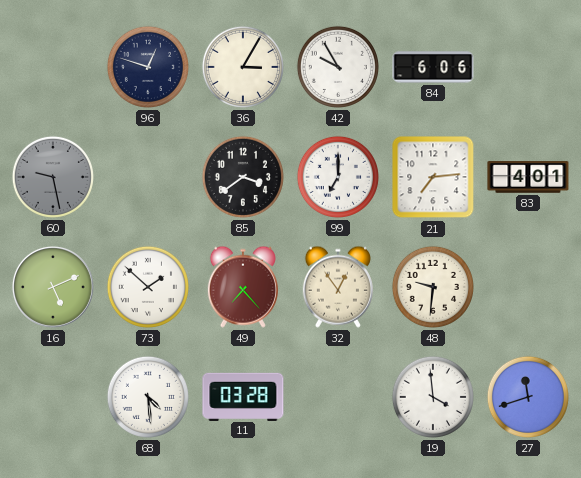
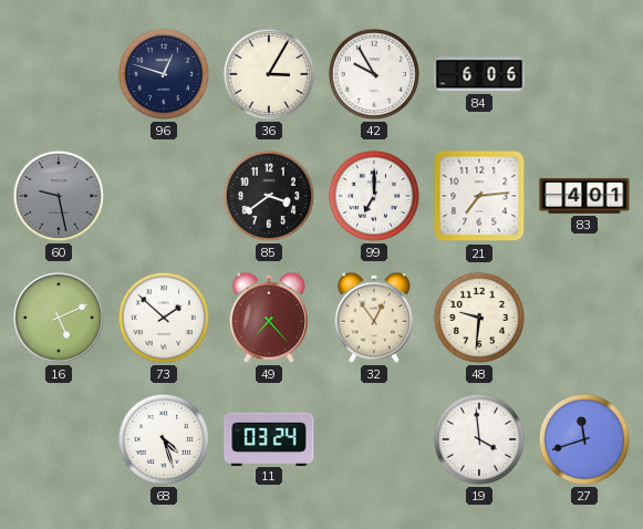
68: 4:29 -> 4:27
11: 03:28 -> 03:24
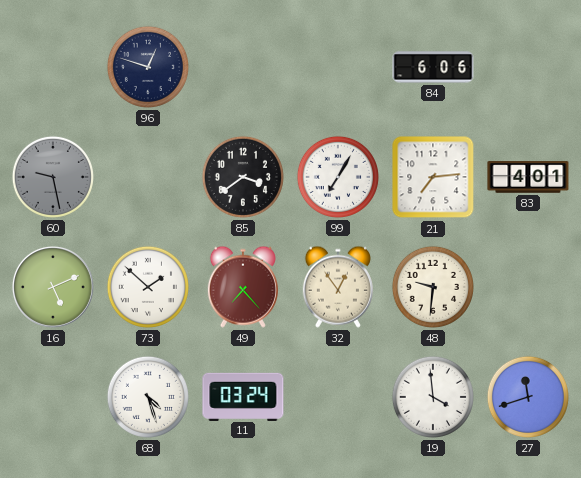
36: 3:05 -> none
42: 9:55 -> none
99: 7:00 -> 7:05
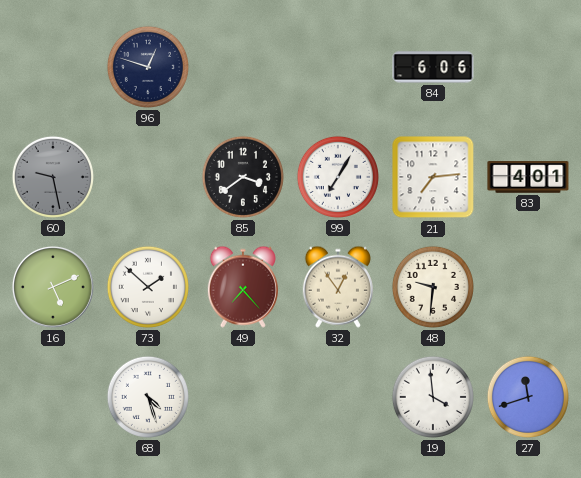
11: 03:24 -> none
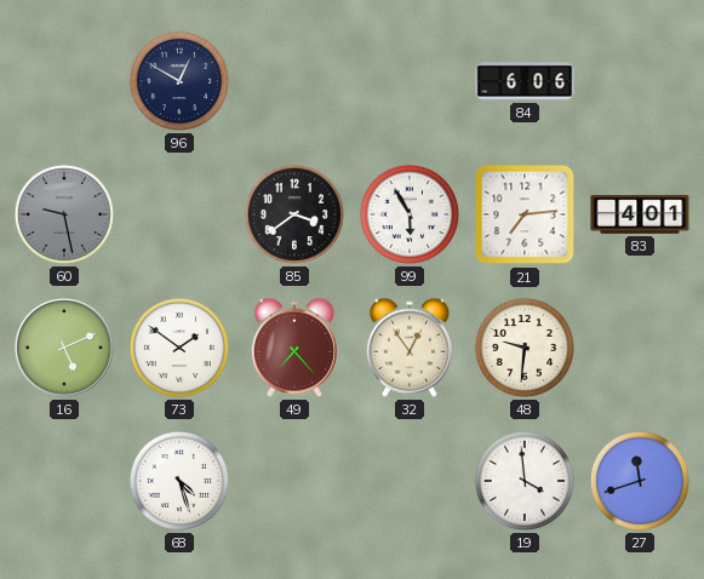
96: 12:48 -> 12:50
99: 7:05 -> 5:55
73: 1:52 -> 1:51
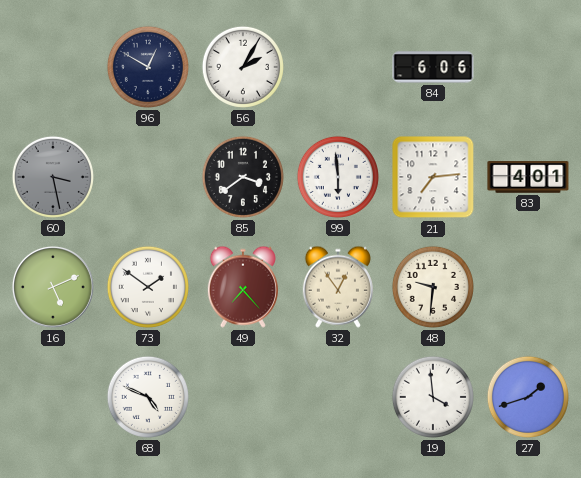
56: none -> 2:05
60: 9:28 -> 3:28
99: 5:55 -> 5:59
68: 4:27 -> 4:49
27: 11:42 -> 1:42
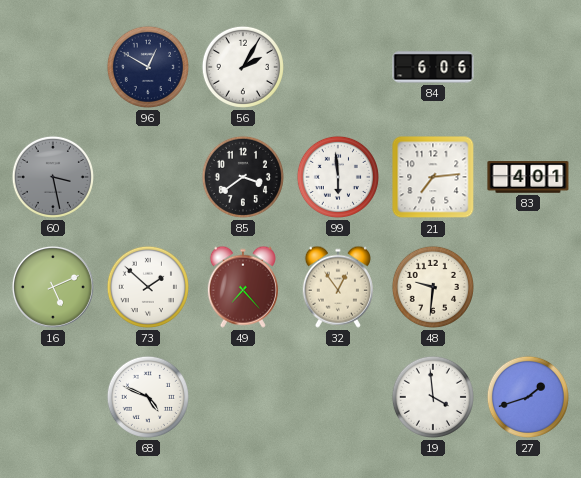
73: 1:51 -> 1:52
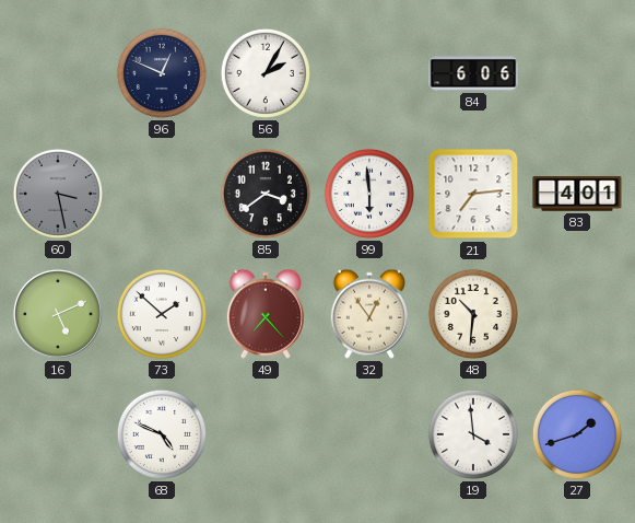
96: 12:50 -> 12:49
48: 9:31 -> 10:31
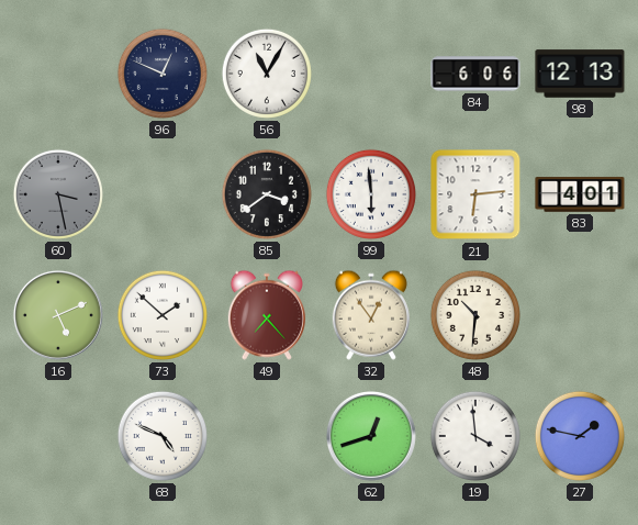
56: 2:05 -> 11:05
98: none -> 12:13
21: 7:14 -> 6:14
62: none -> 12:42
27: 1:42 -> 1:47
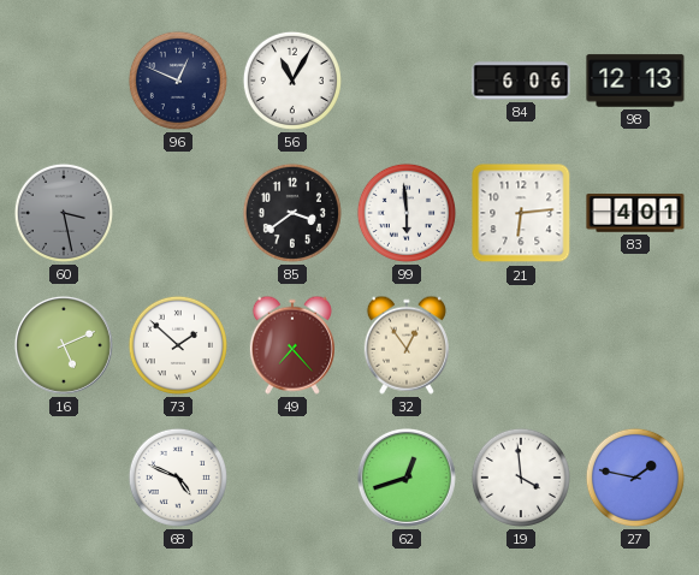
48: 10:31 -> none
